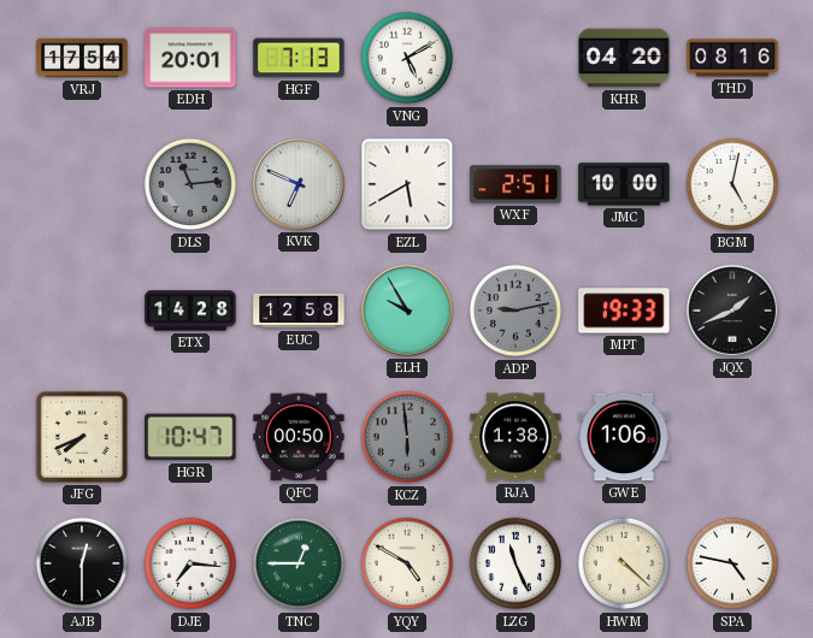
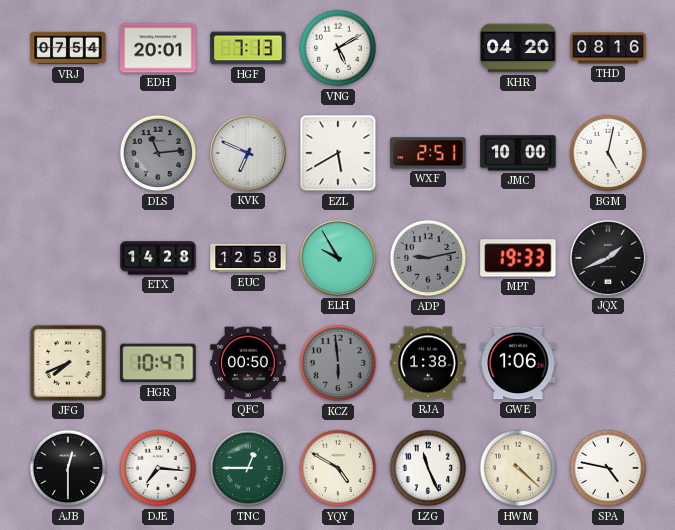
VRJ: 17:54 -> 07:54
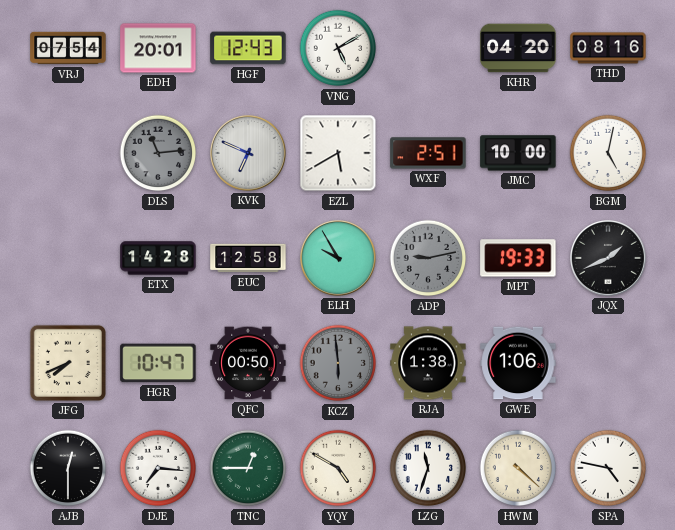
HGF: 7:13 -> 12:43
LZG: 11:26 -> 11:33
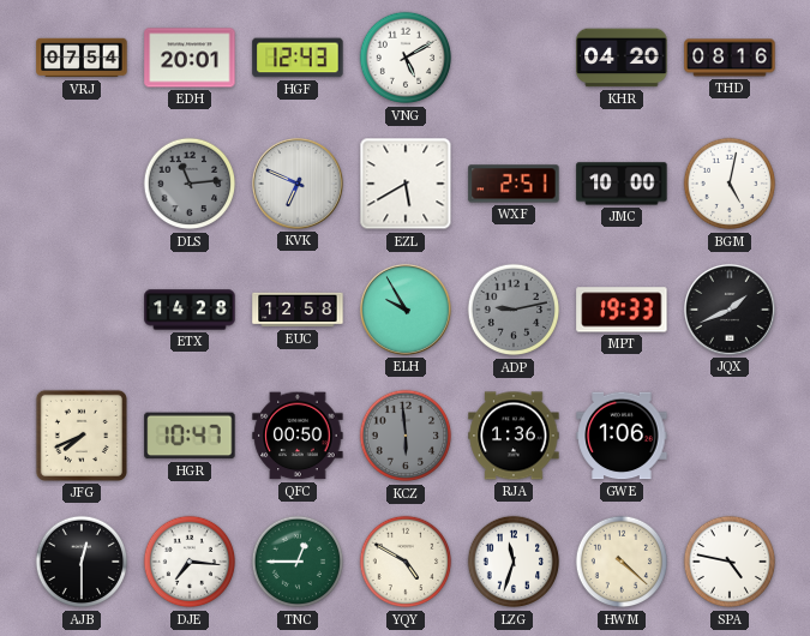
RJA: 1:38 -> 1:36
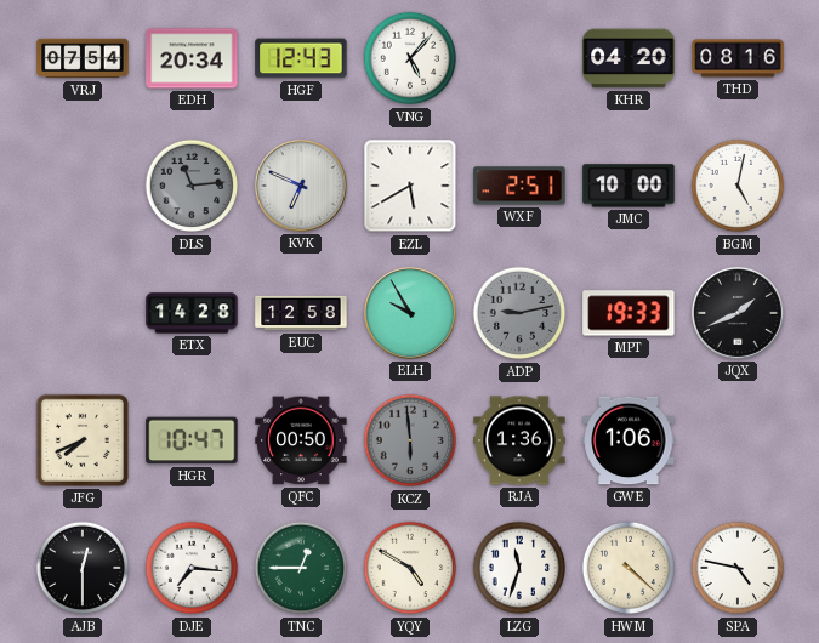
EDH: 20:01 -> 20:34
VNG: 5:10 -> 5:07
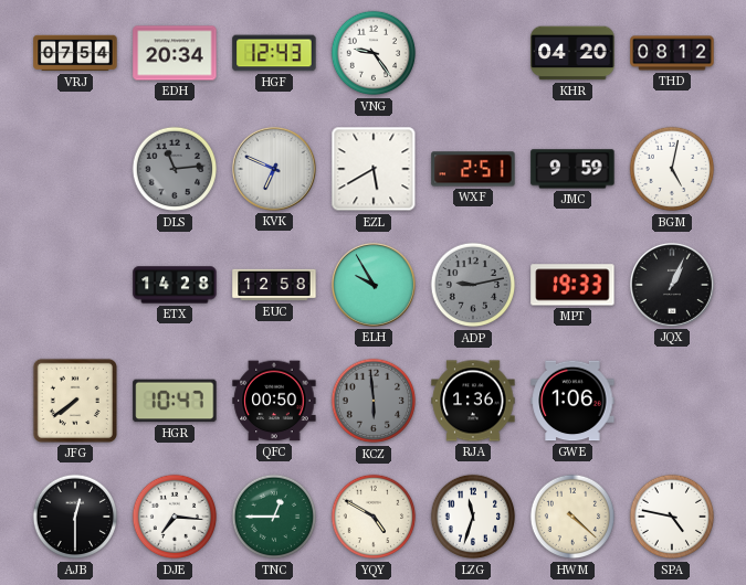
VNG: 5:07 -> 9:24
THD: 08:16 -> 08:12
JMC: 10:00 -> 9:59
JQX: 1:41 -> 1:04
JFG: 7:41 -> 7:39
